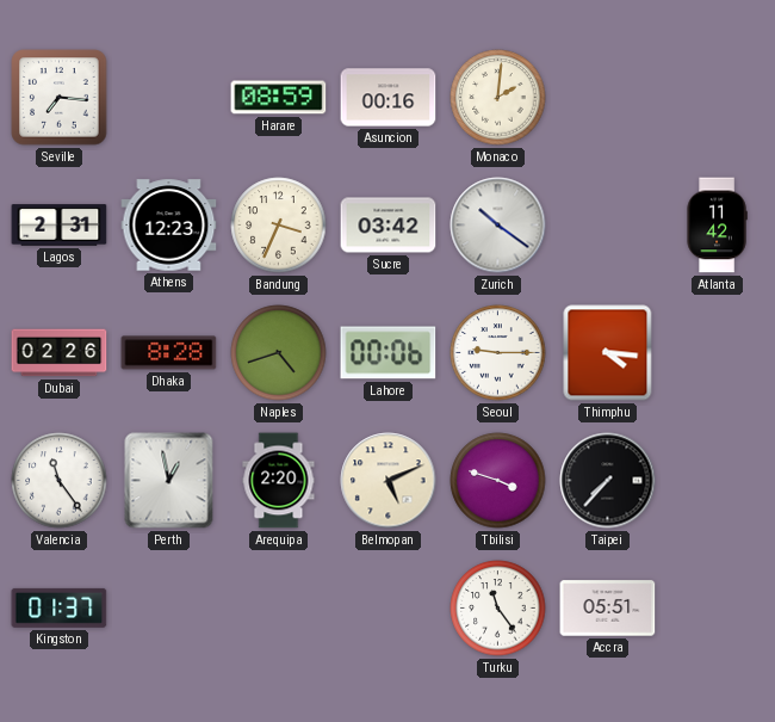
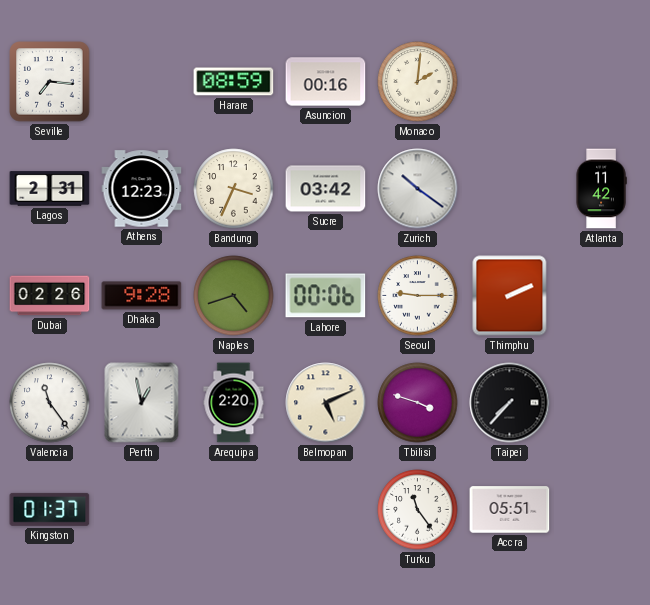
Dhaka: 8:28 -> 9:28
Thimphu: 4:16 -> 2:11
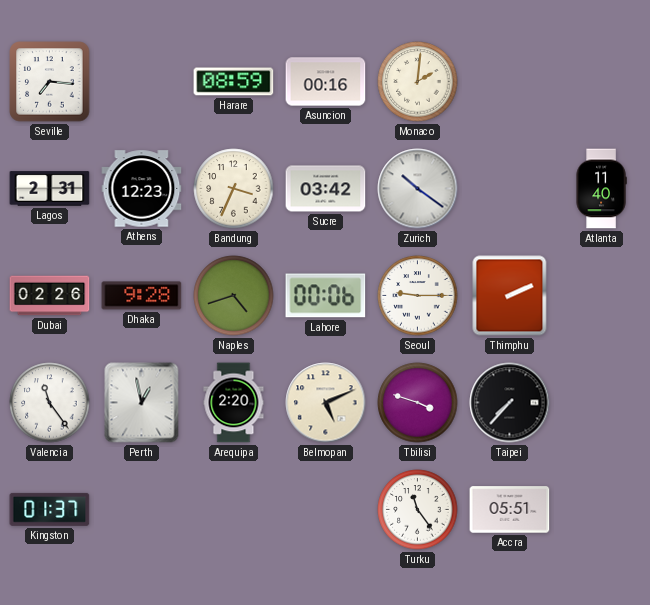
Atlanta: 11:42 -> 11:40
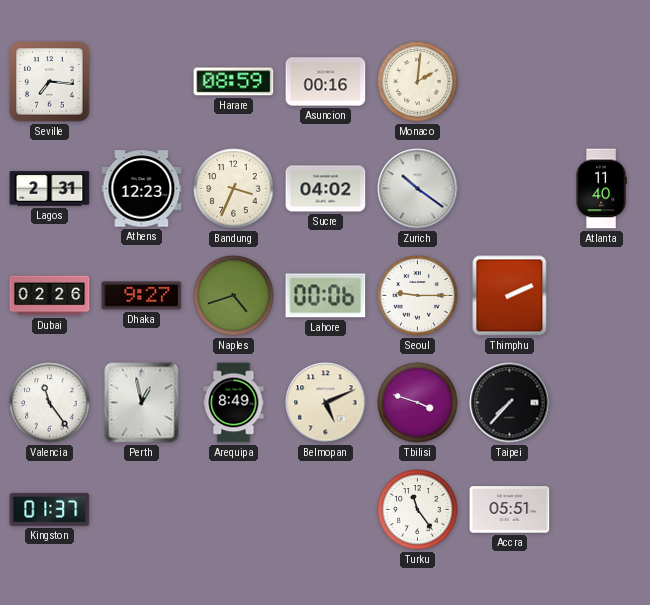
Sucre: 03:42 -> 04:02
Dhaka: 9:28 -> 9:27
Arequipa: 2:20 -> 8:49
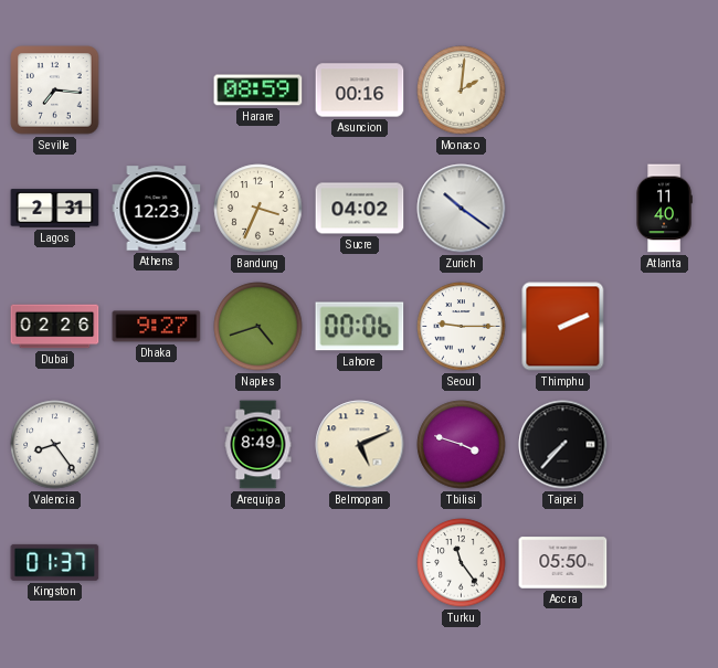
Valencia: 11:24 -> 8:24
Perth: 12:58 -> none
Accra: 05:51 -> 05:50
